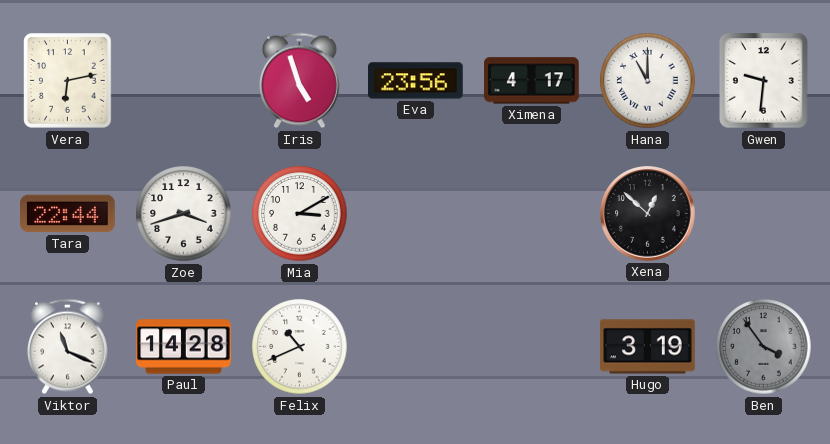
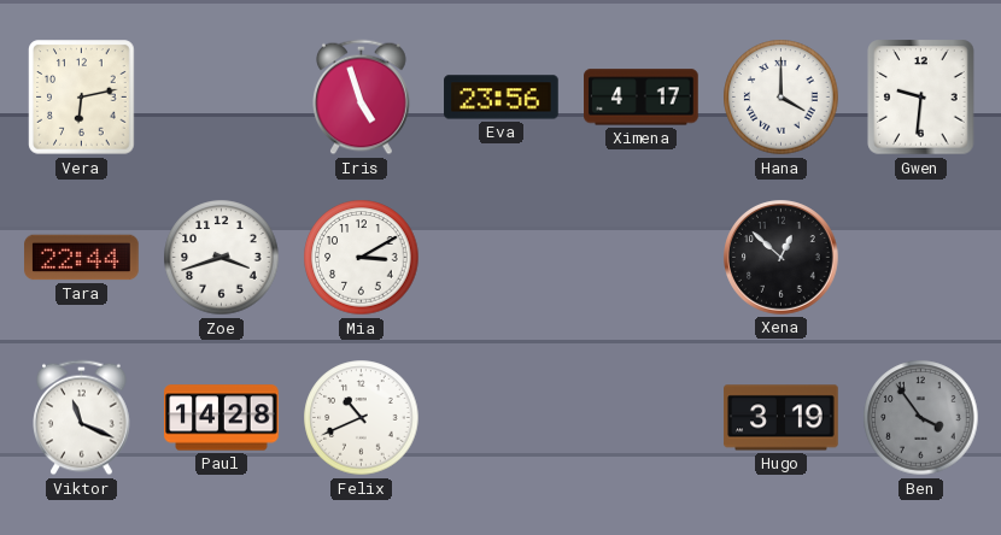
Hana: 11:00 -> 4:00
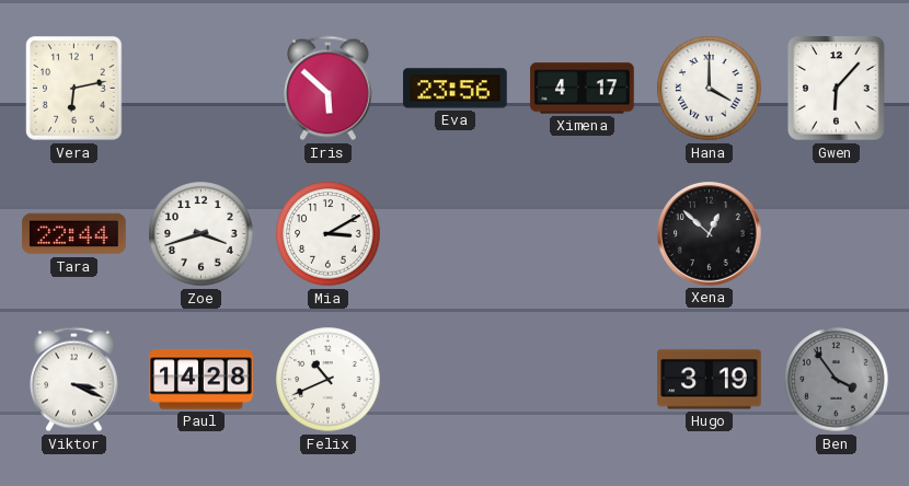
Iris: 4:57 -> 5:52
Gwen: 9:31 -> 6:07
Viktor: 11:19 -> 3:19
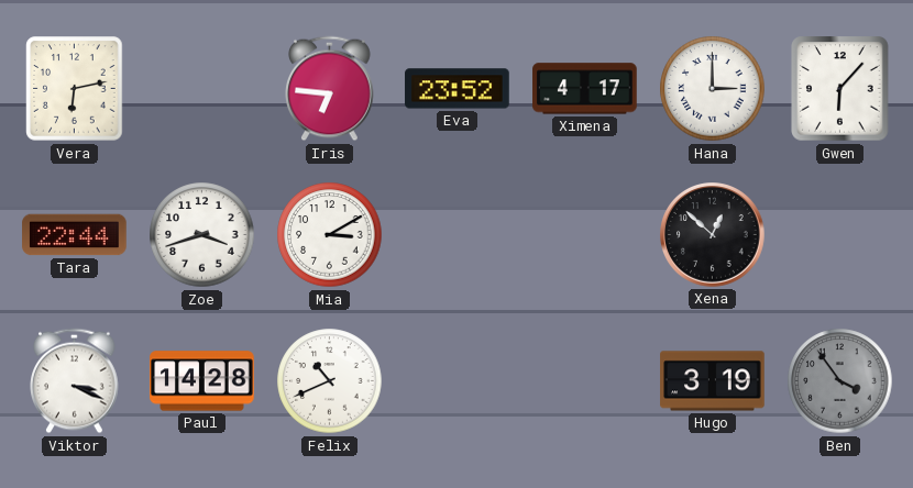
Iris: 5:52 -> 6:46
Eva: 23:56 -> 23:52
Hana: 4:00 -> 3:00
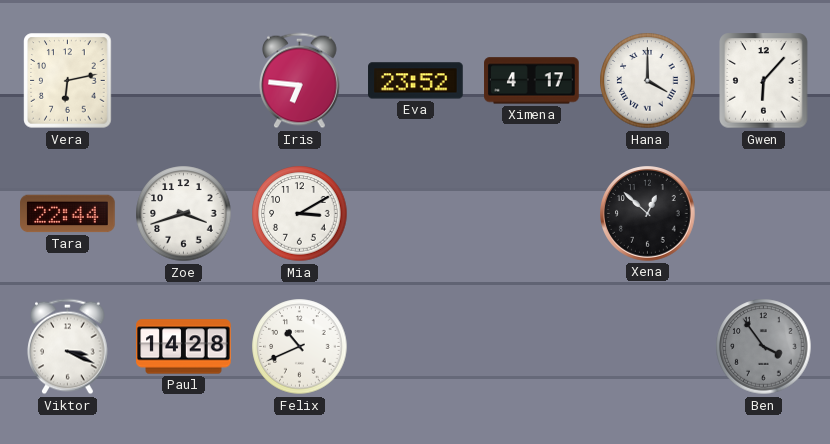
Hana: 3:00 -> 4:00
Hugo: 3:19 -> none
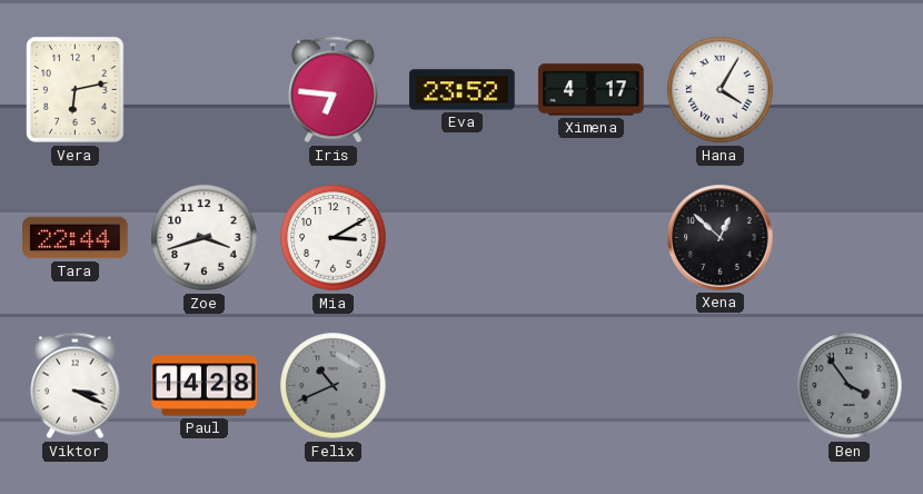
Hana: 4:00 -> 4:05
Gwen: 6:07 -> none
Felix dial: white -> grey
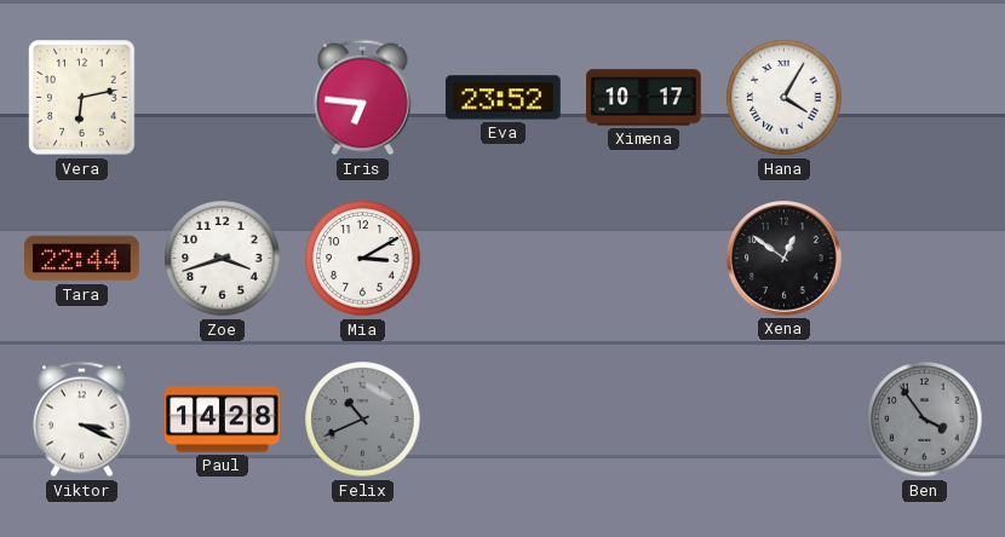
Ximena: 4:17 -> 10:17
Xena: 12:52 -> 12:51
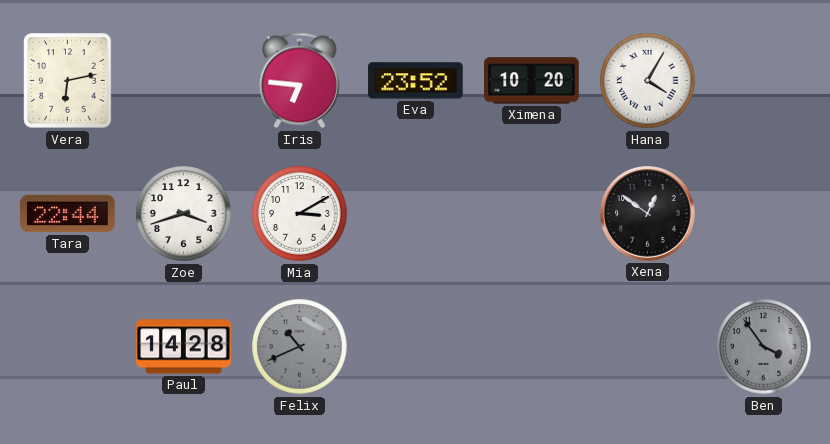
Ximena: 10:17 -> 10:20
Viktor: 3:19 -> none
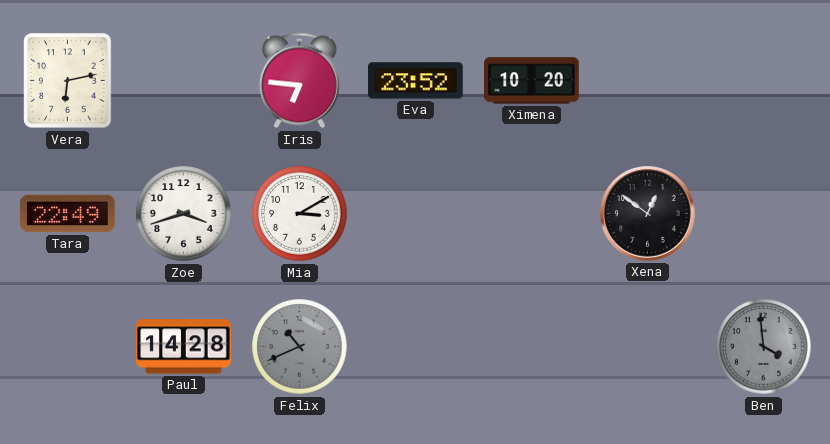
Hana: 4:05 -> none
Tara: 22:44 -> 22:49
Ben: 3:54 -> 3:59
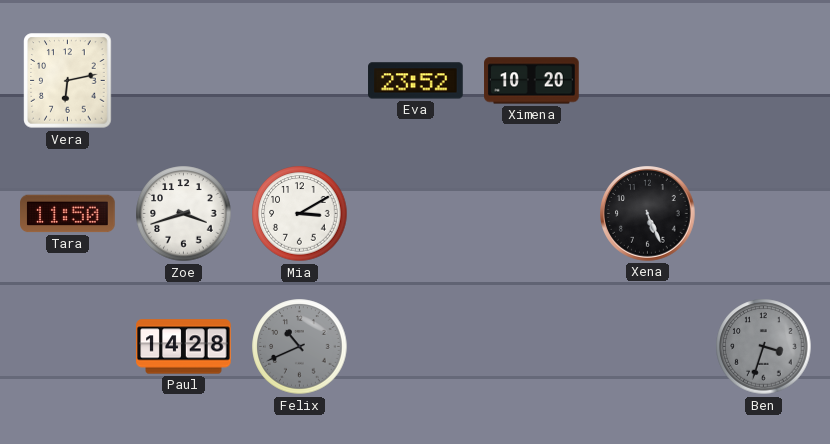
Iris: 6:46 -> none
Tara: 22:49 -> 11:50
Xena: 12:51 -> 5:26
Ben: 3:59 -> 3:33
